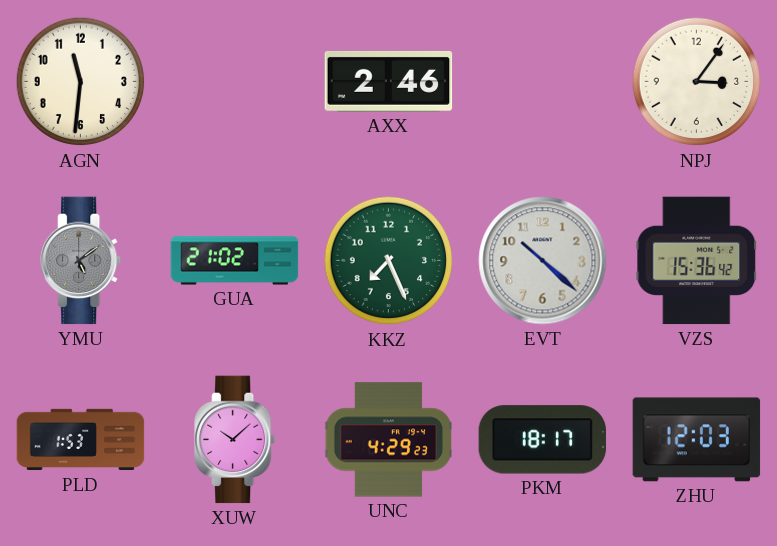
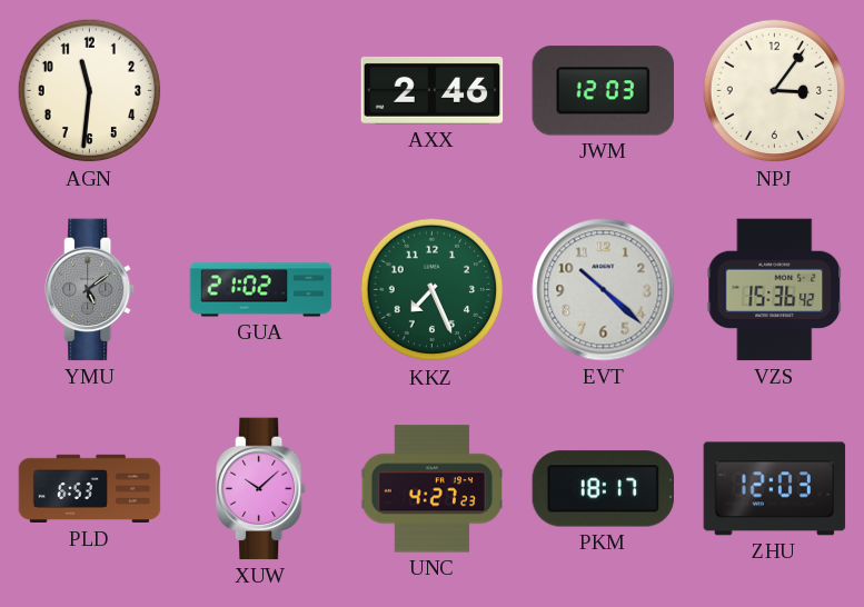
JWM: none -> 12:03
PLD: 1:53 -> 6:53
UNC: 4:29 -> 4:27
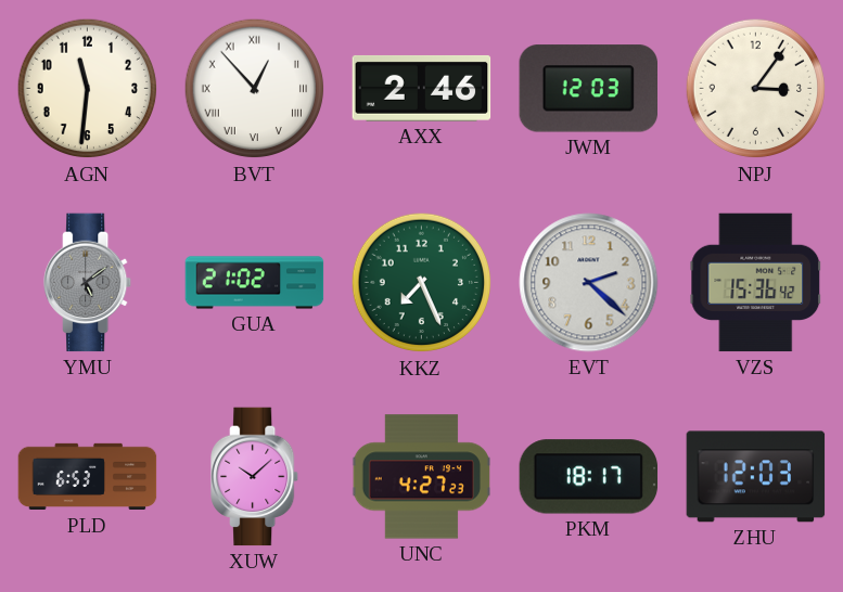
BVT: none -> 12:53
EVT: 10:22 -> 2:22
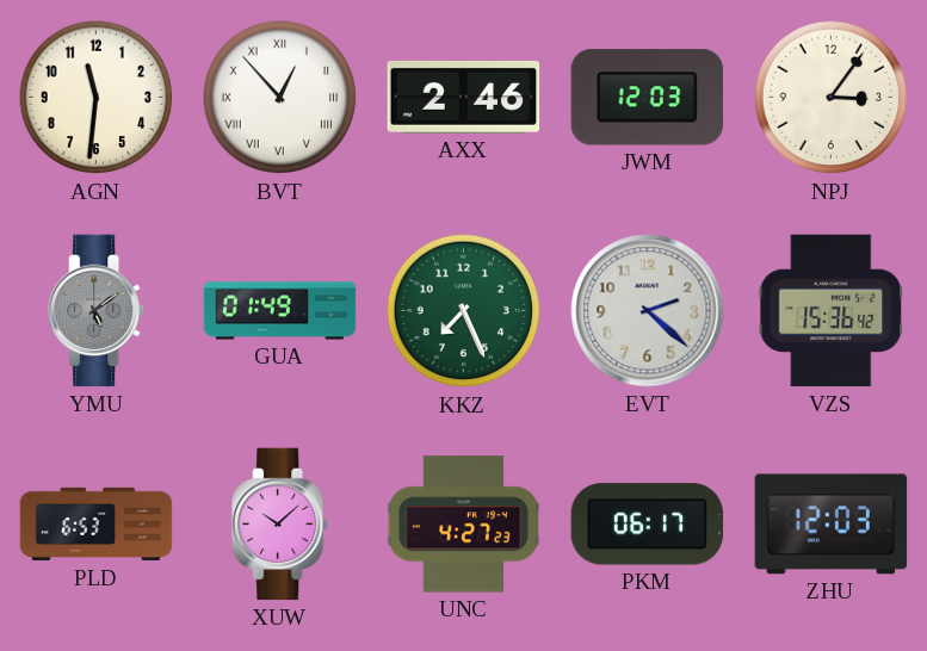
GUA: 21:02 -> 01:49
PKM: 18:17 -> 06:17
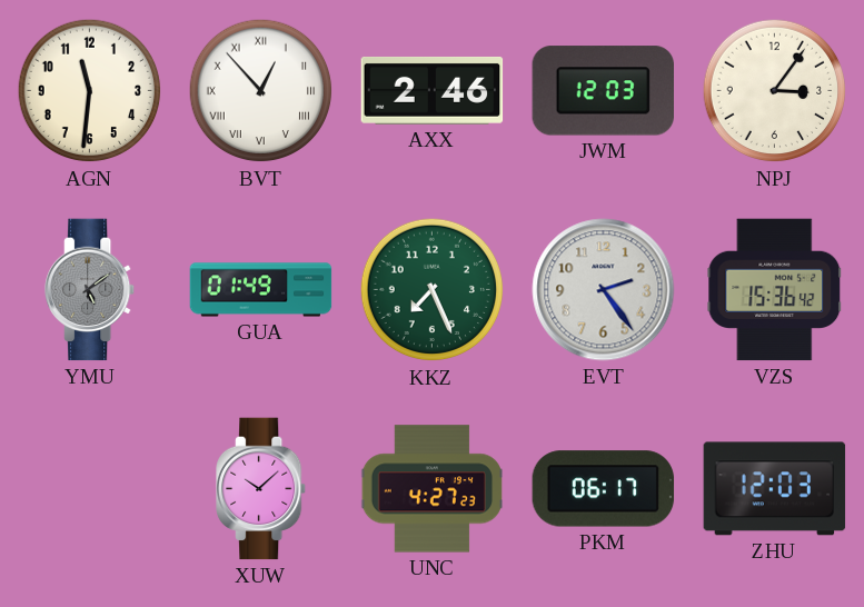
EVT: 2:22 -> 2:24
PLD: 6:53 -> none
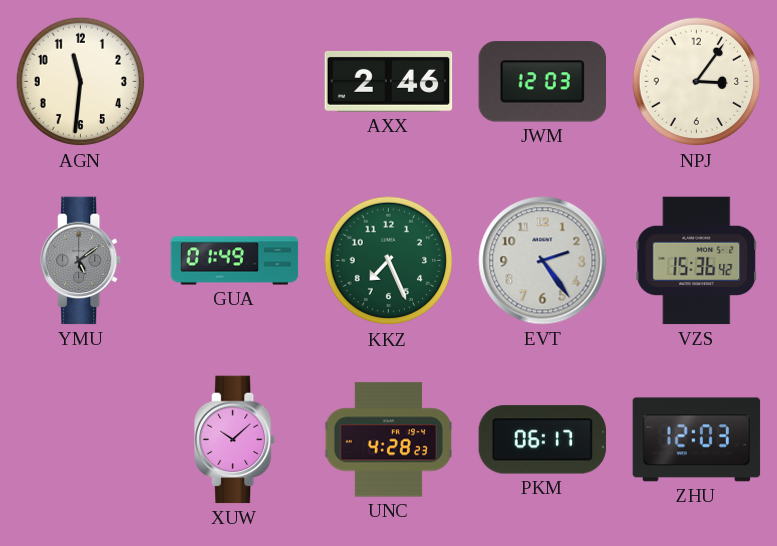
BVT: 12:53 -> none
UNC: 4:27 -> 4:28
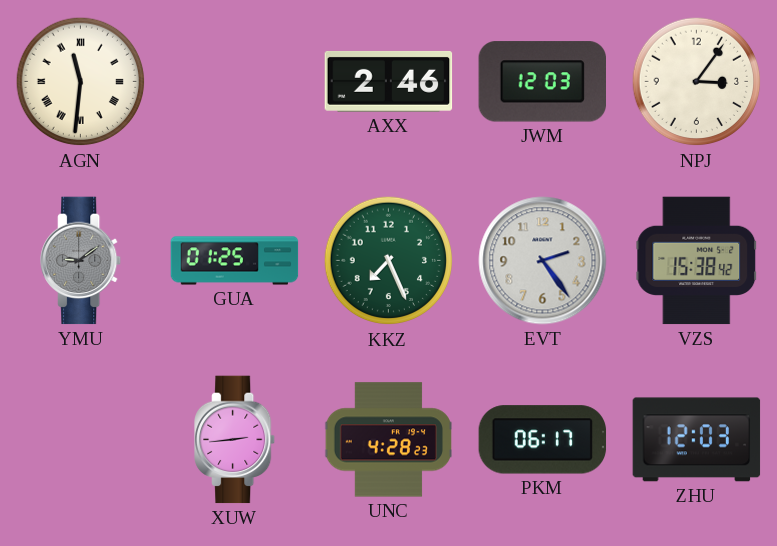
AGN numerals: Arabic -> Roman
YMU: 5:09 -> 9:09
GUA: 01:49 -> 01:25
VZS: 15:36 -> 15:38
XUW: 10:08 -> 2:44
